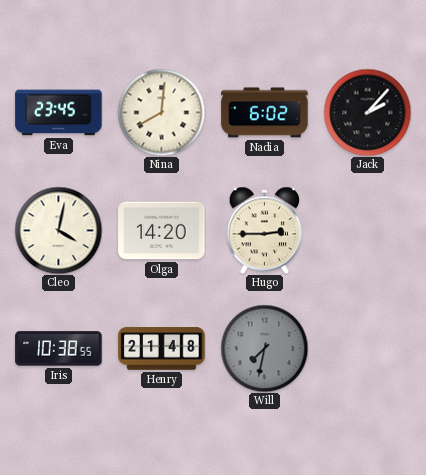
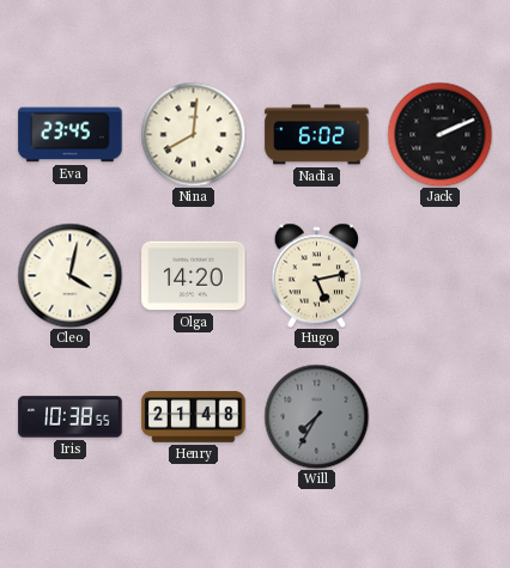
Jack: 2:07 -> 2:11
Hugo: 2:45 -> 5:13
Will: 7:32 -> 7:35
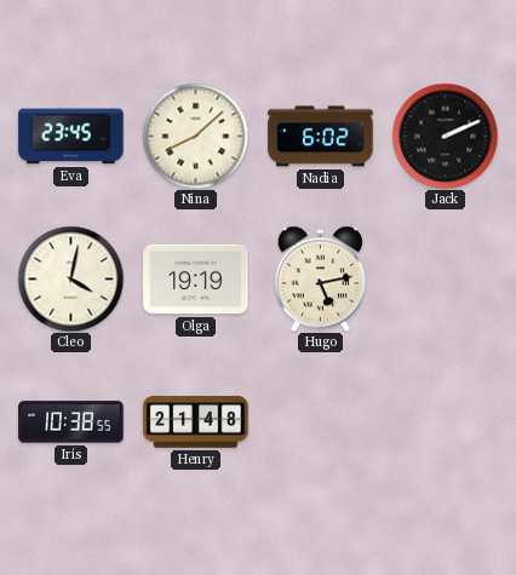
Nina: 8:01 -> 8:08
Olga: 14:20 -> 19:19
Will: 7:35 -> none
